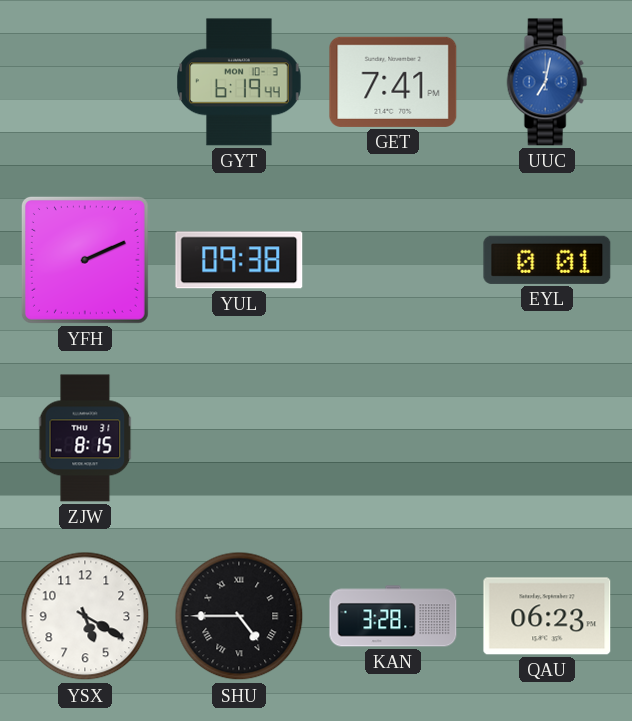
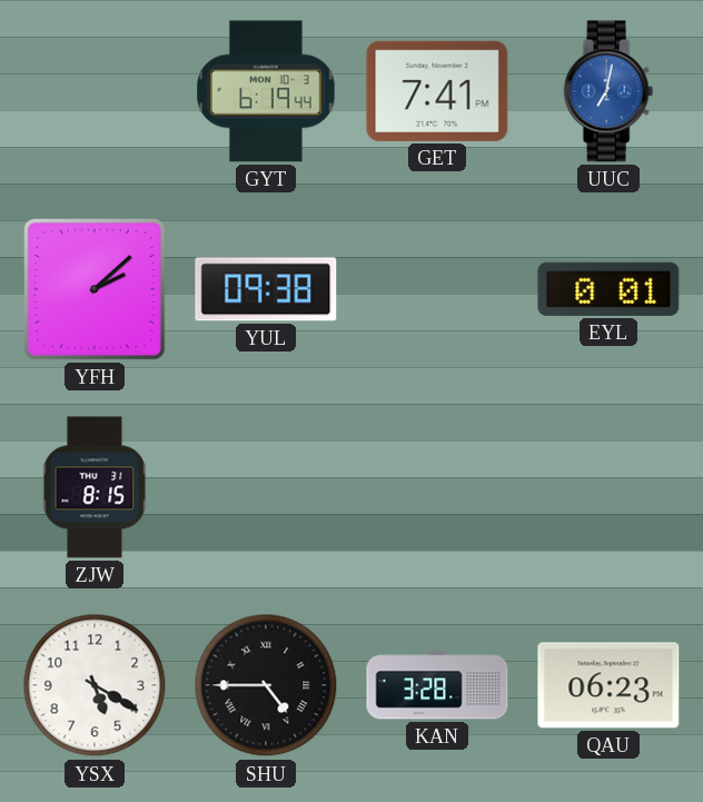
YFH: 2:11 -> 2:08
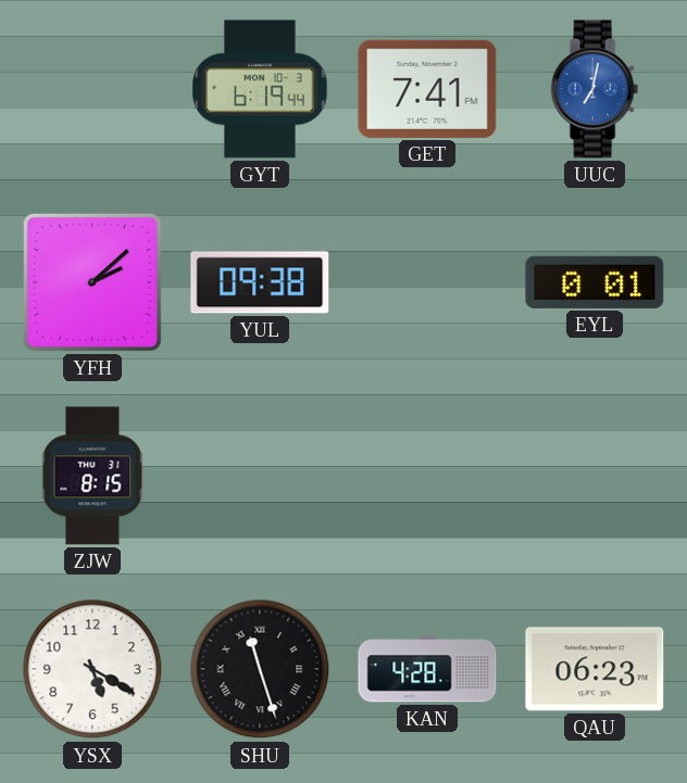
SHU: 4:45 -> 11:27
KAN: 3:28 -> 4:28
